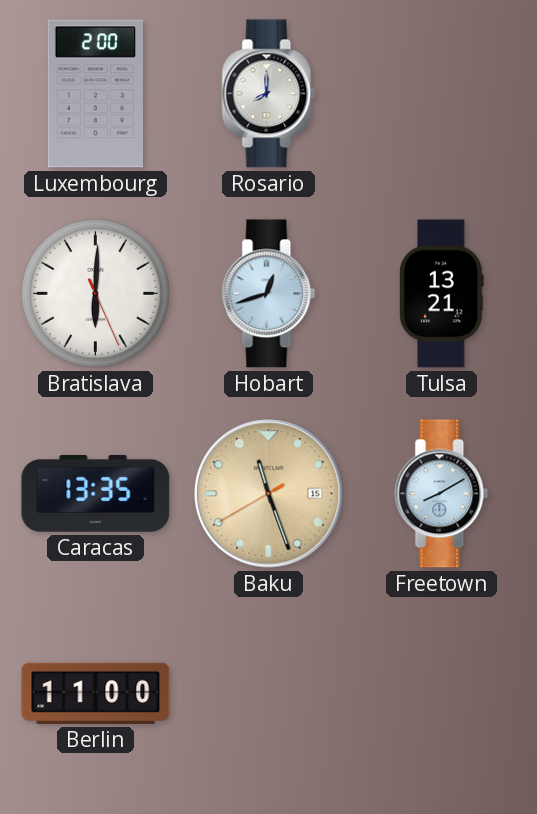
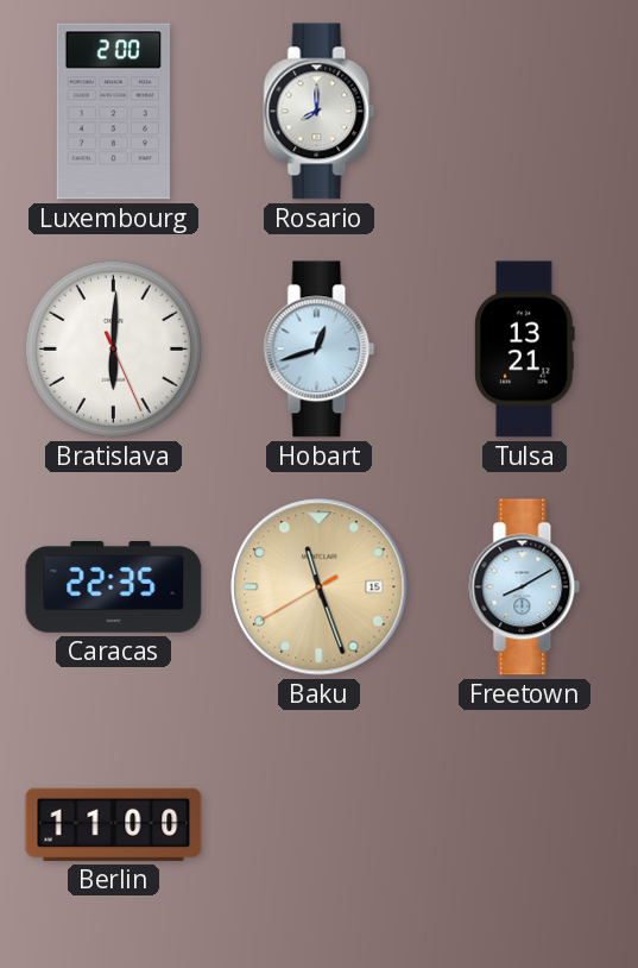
Caracas: 13:35 -> 22:35
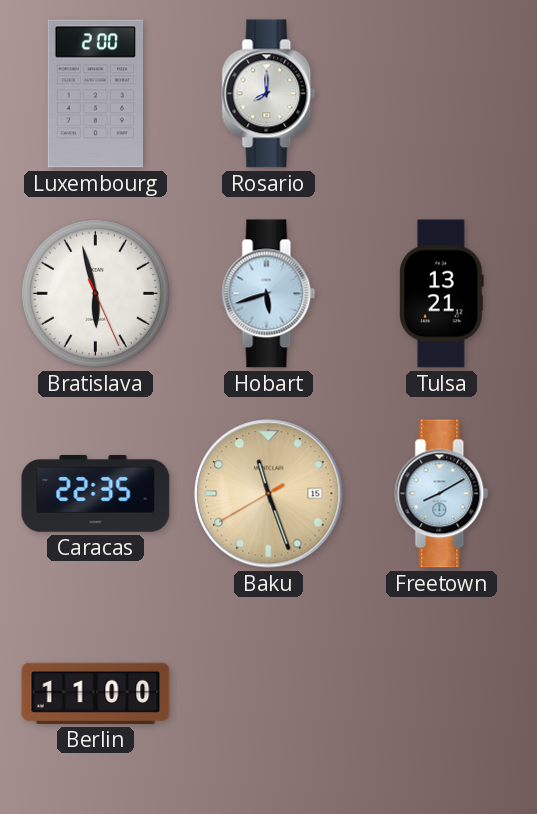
Bratislava: 6:00 -> 5:57
Hobart: 12:42 -> 5:42
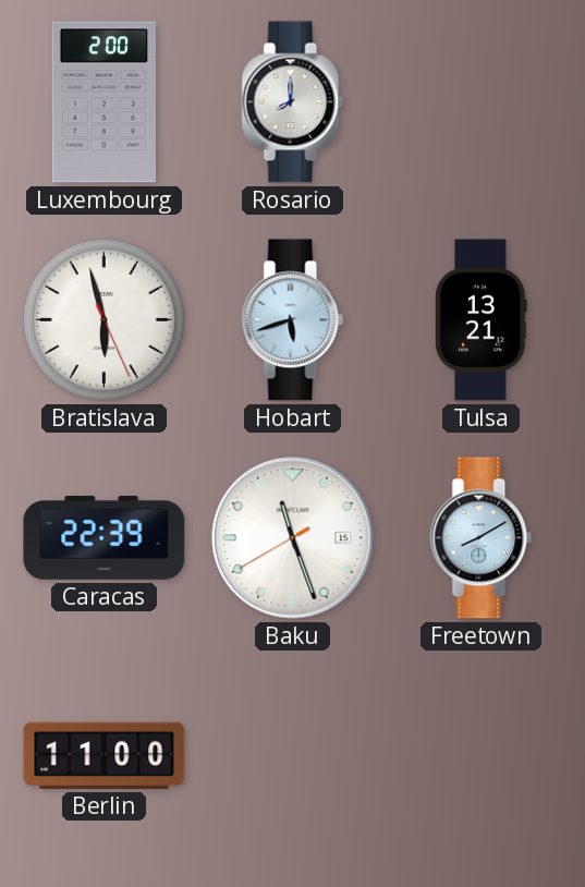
Caracas: 22:35 -> 22:39
Baku dial: champagne -> white
